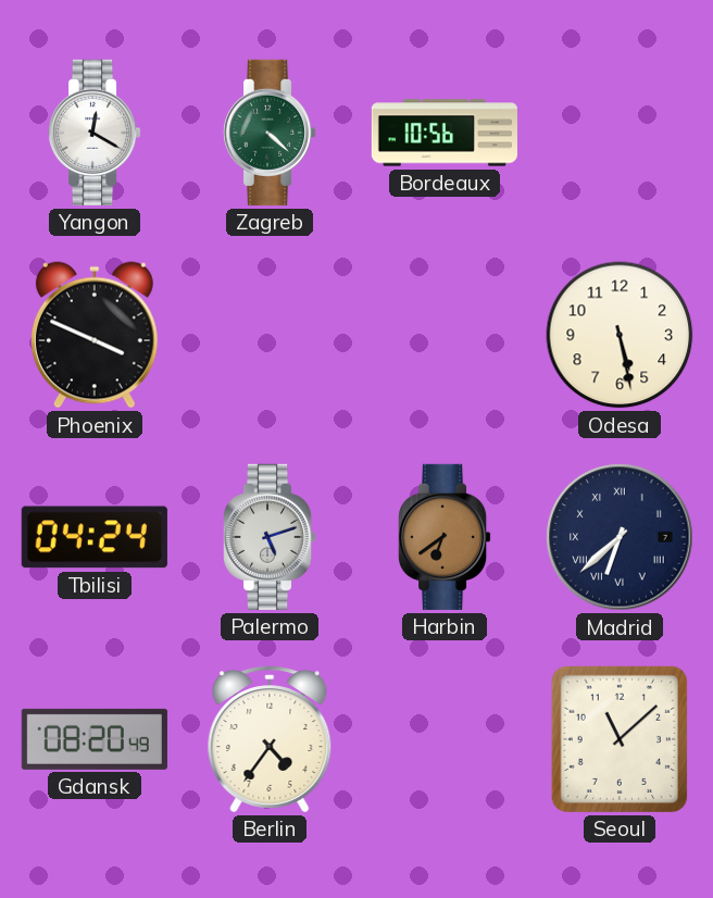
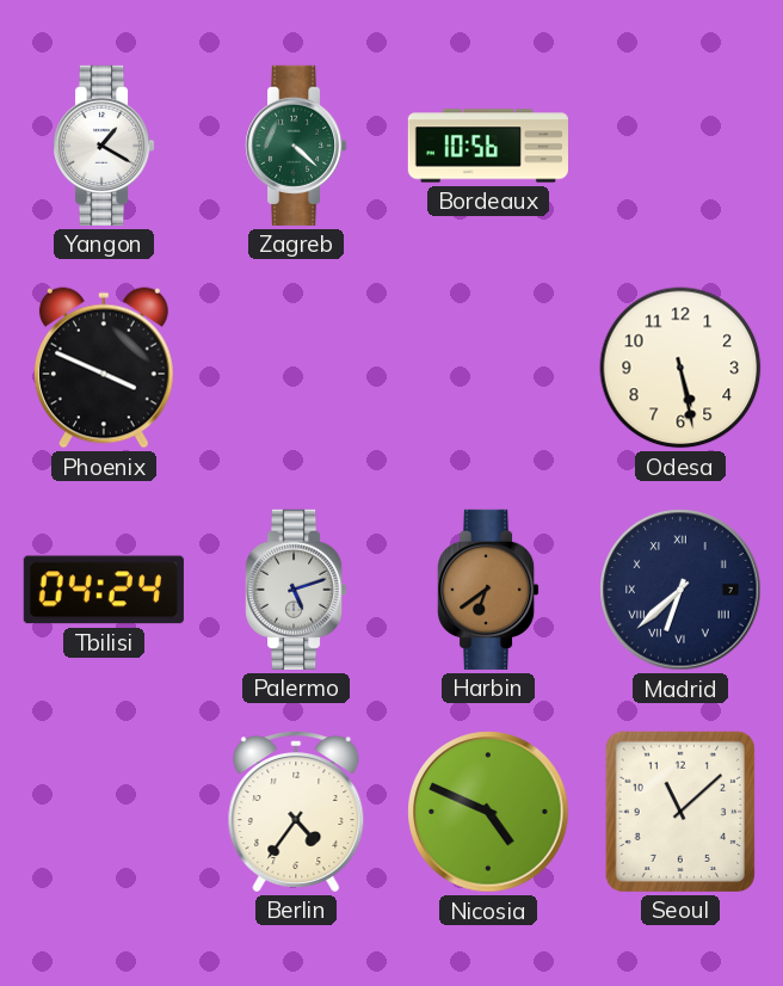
Yangon: 12:20 -> 1:20
Gdansk: 08:20 -> none
Nicosia: none -> 4:49
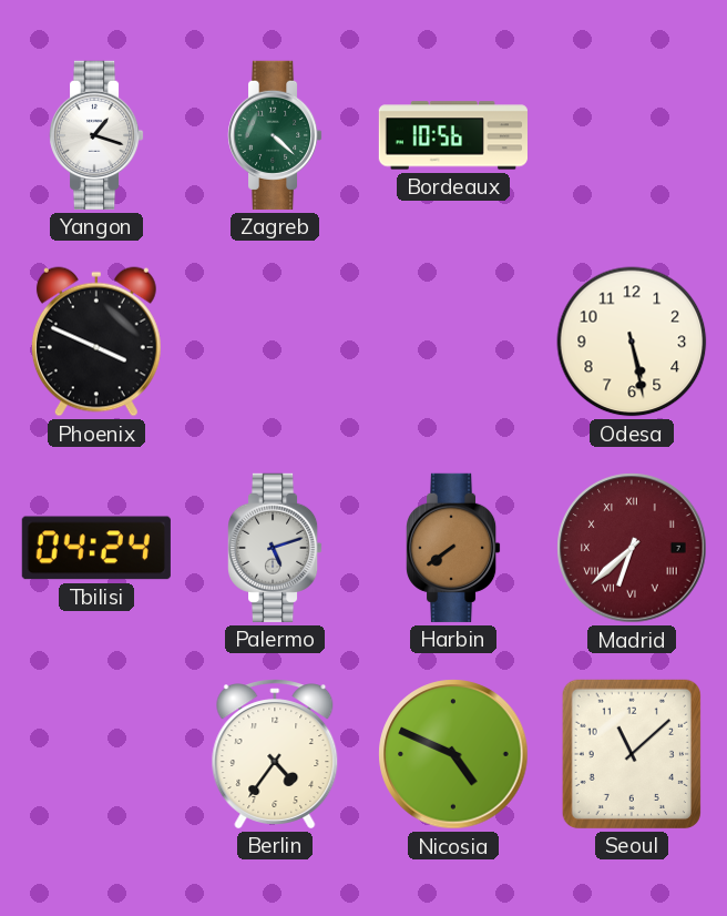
Yangon: 1:20 -> 1:18
Harbin: 6:39 -> 7:39
Madrid dial: navy -> burgundy
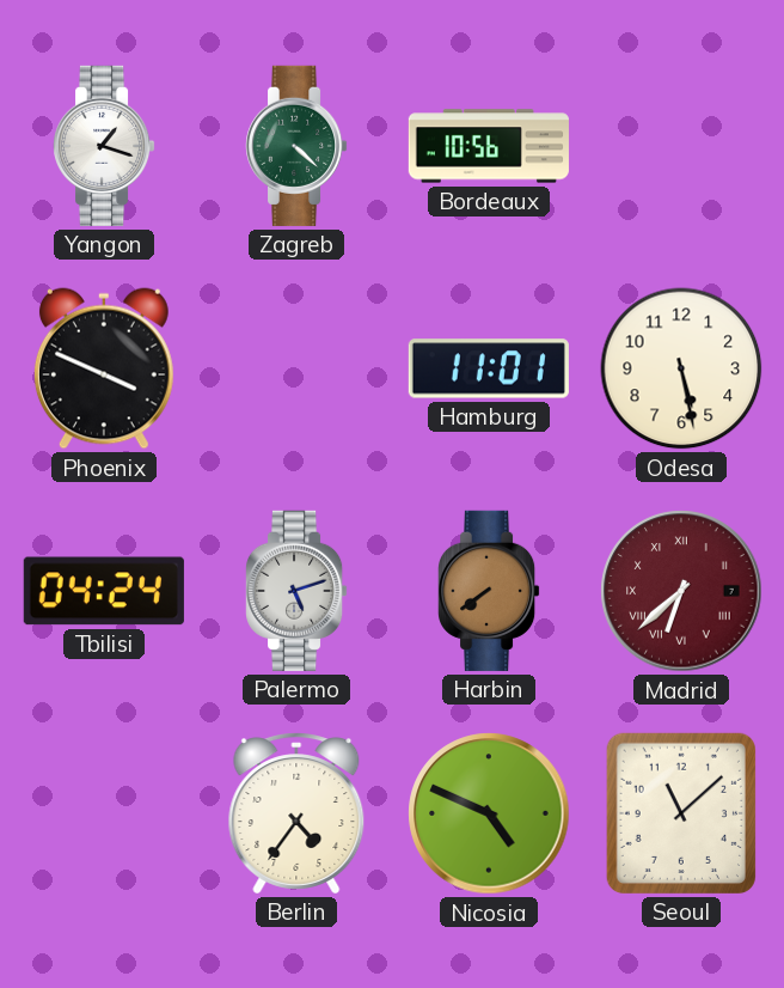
Hamburg: none -> 11:01
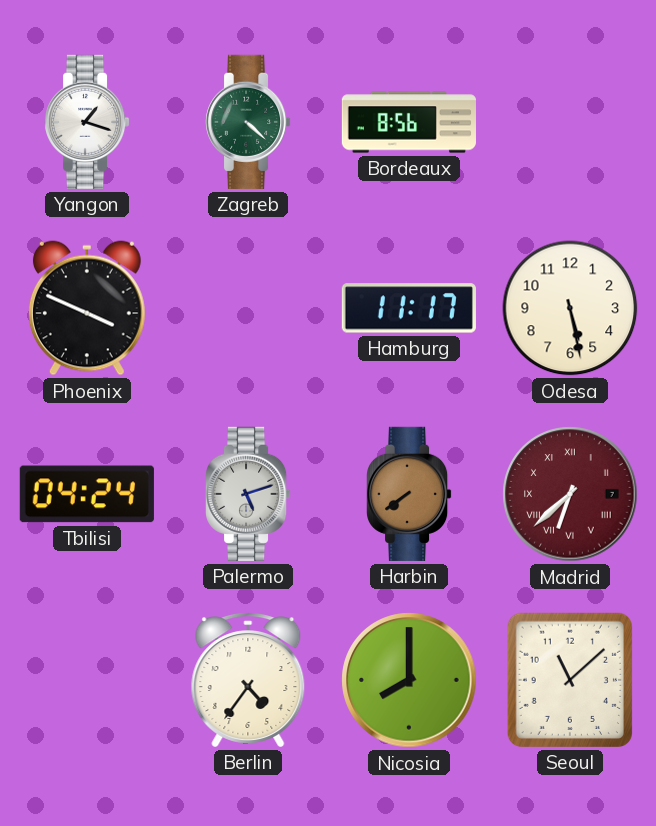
Bordeaux: 10:56 -> 8:56
Hamburg: 11:01 -> 11:17
Nicosia: 4:49 -> 8:00
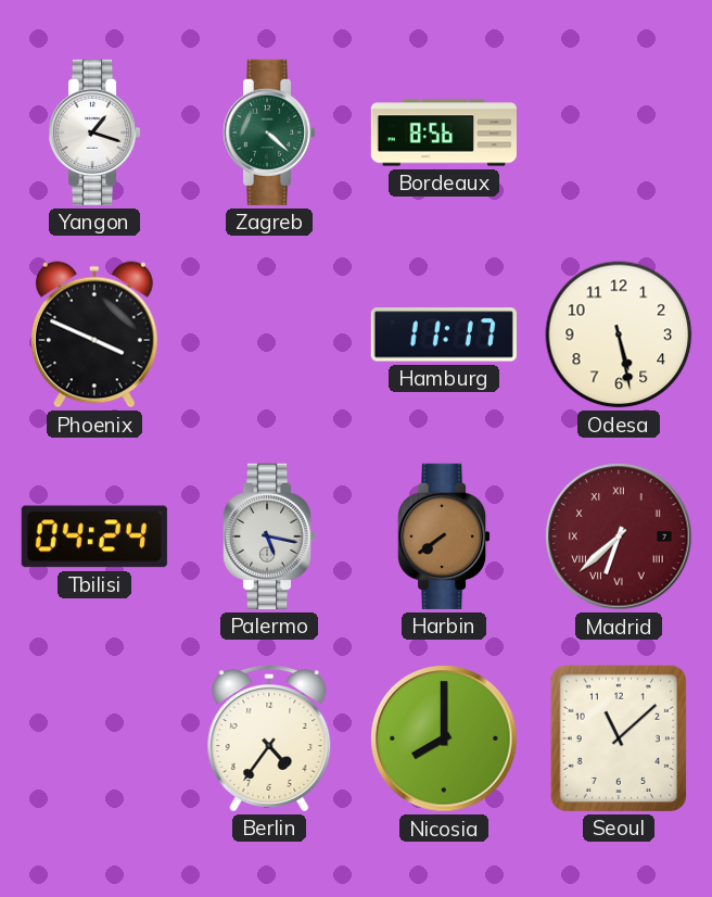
Palermo: 5:12 -> 5:17
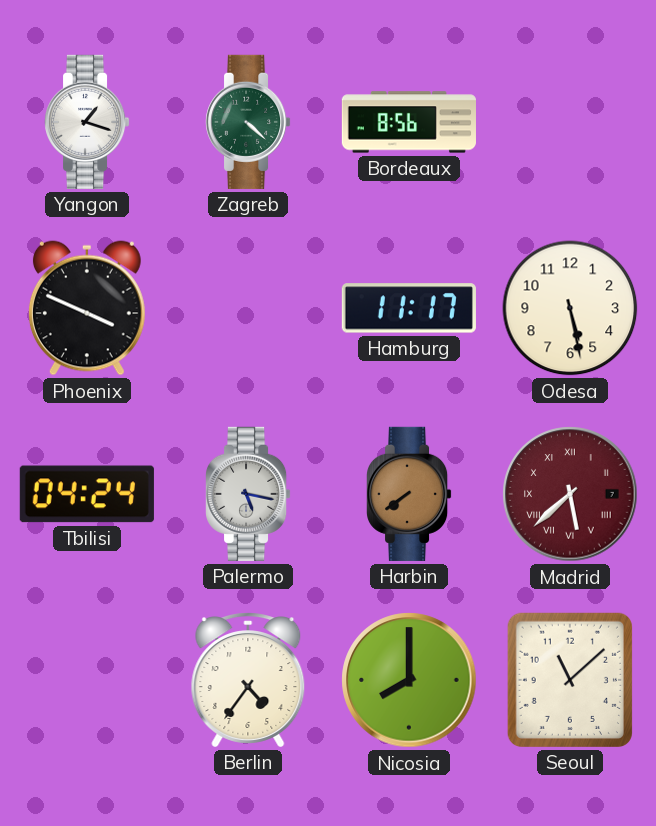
Madrid: 6:38 -> 5:38
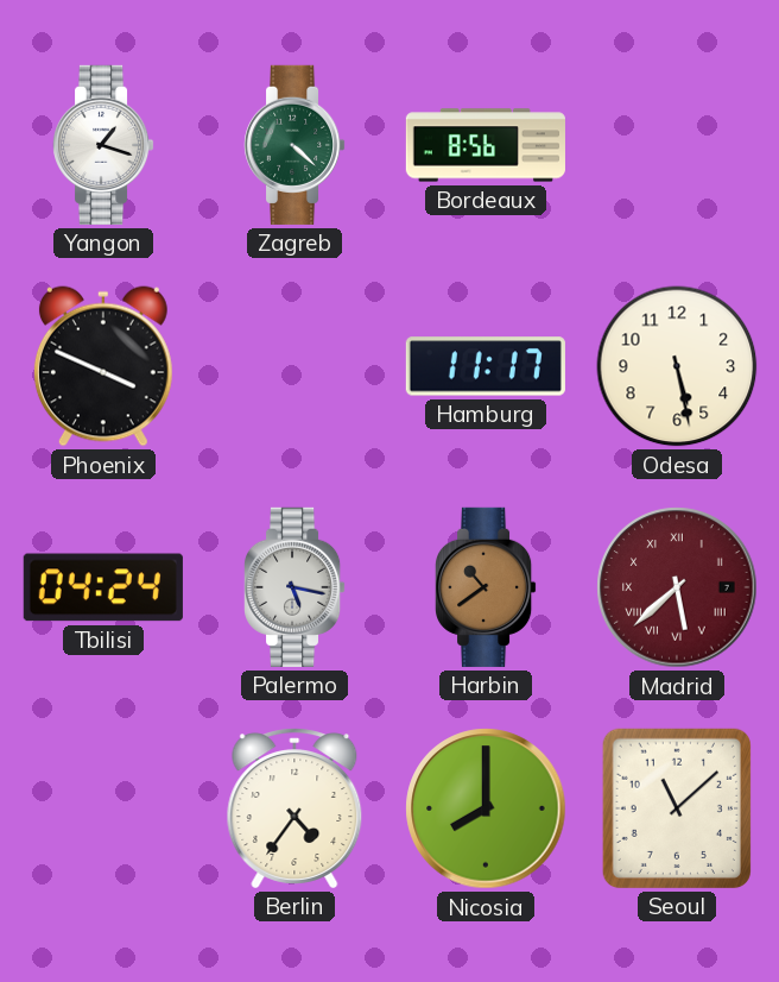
Harbin: 7:39 -> 10:39
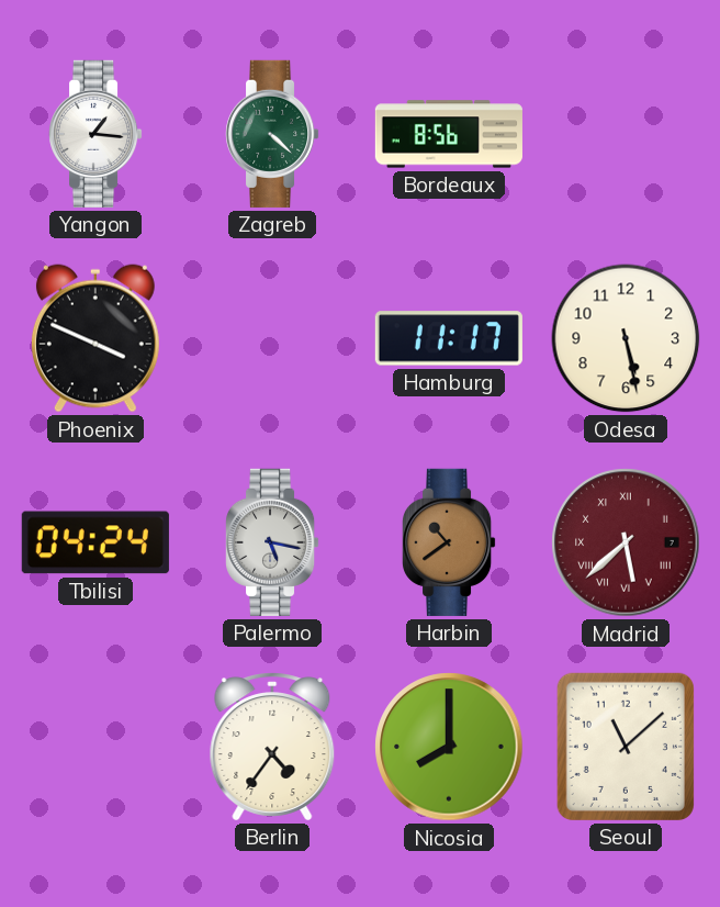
Yangon: 1:18 -> 1:16
